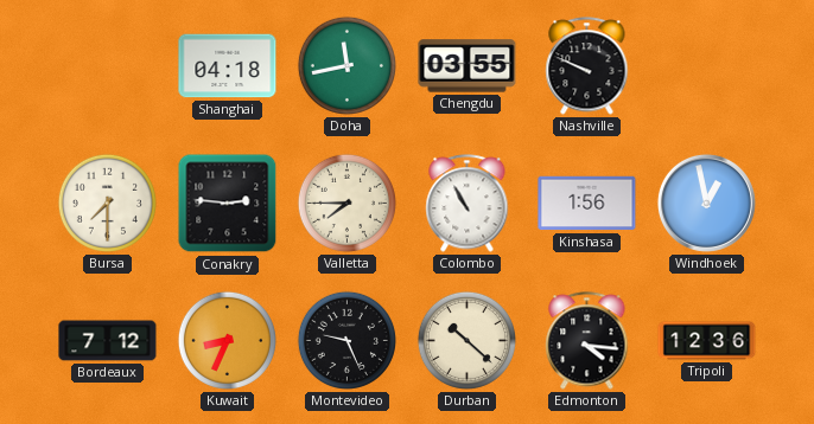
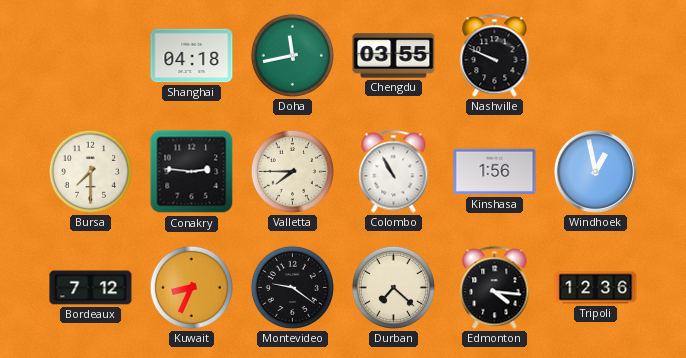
Montevideo: 9:26 -> 9:21
Durban: 10:22 -> 7:22
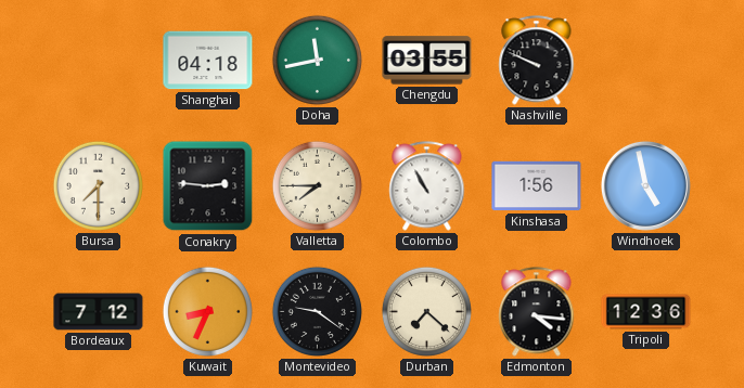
Windhoek: 12:58 -> 4:58
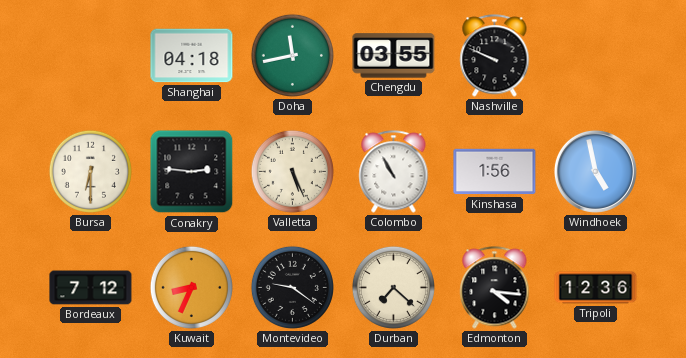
Bursa: 7:30 -> 6:30
Valletta: 7:45 -> 5:26
